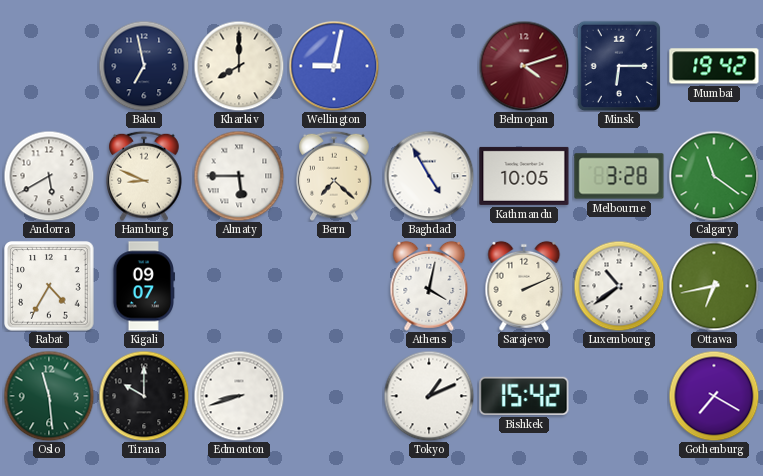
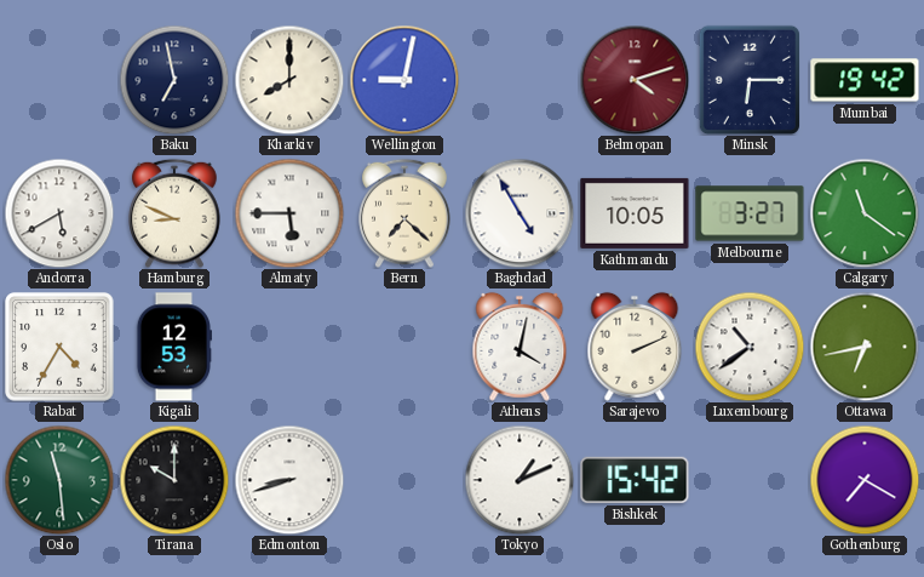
Melbourne: 3:28 -> 3:27
Kigali: 09:07 -> 12:53
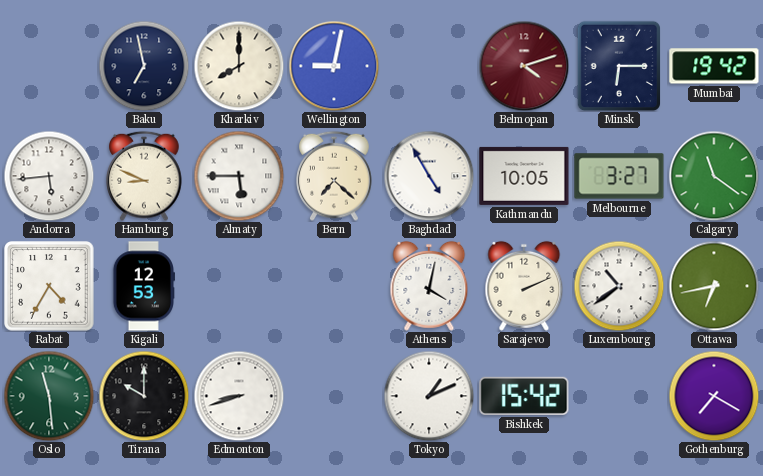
Andorra: 5:40 -> 5:44
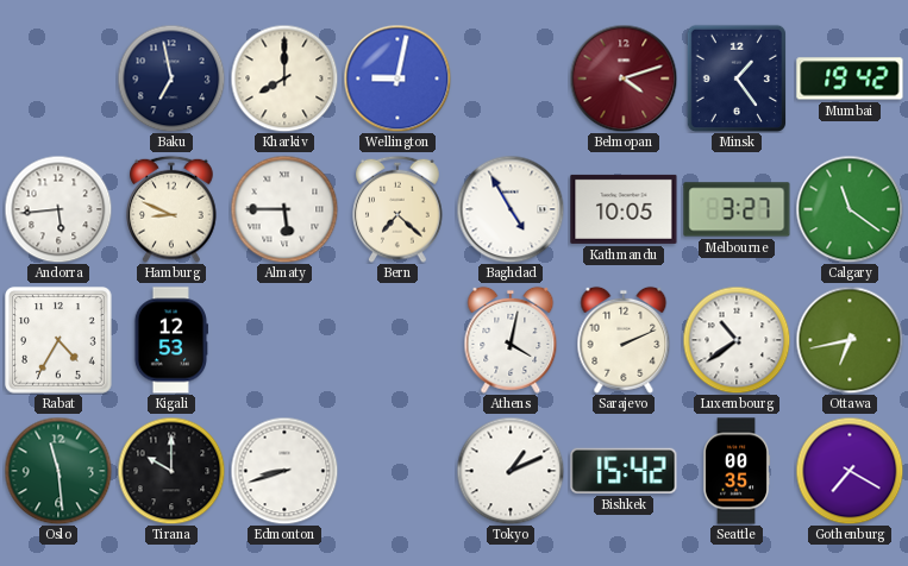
Minsk: 6:15 -> 1:24
Seattle: none -> 00:35
